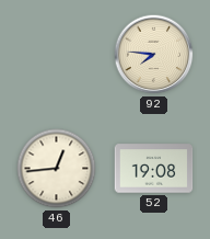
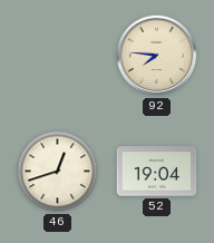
46: 12:44 -> 12:42
52: 19:08 -> 19:04
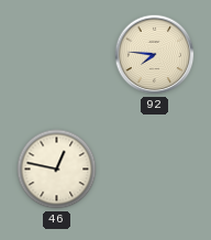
46: 12:42 -> 12:47
52: 19:04 -> none
